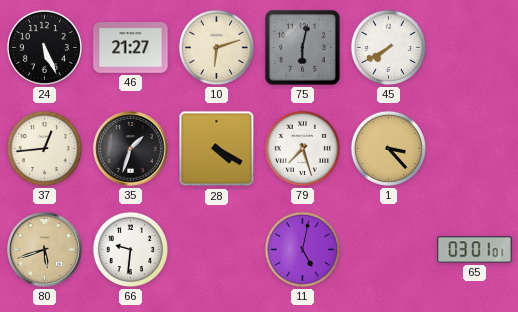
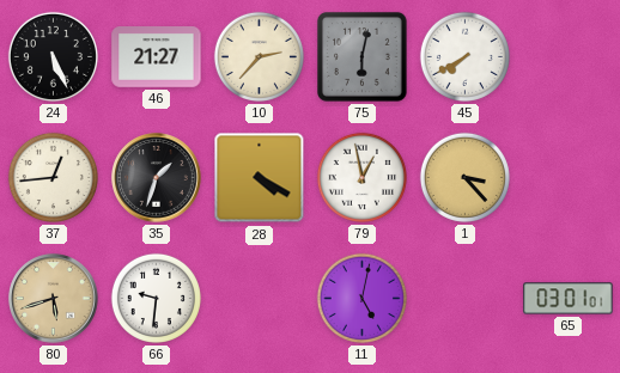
10: 6:12 -> 2:37
79: 7:27 -> 12:58
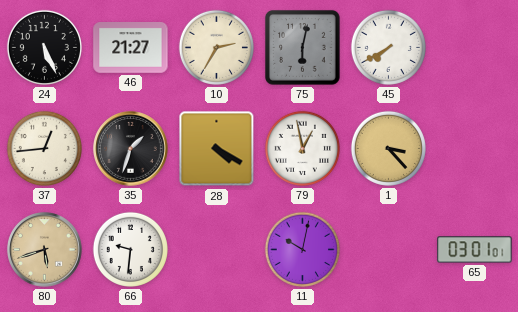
10: 2:37 -> 2:35
11: 5:02 -> 10:02
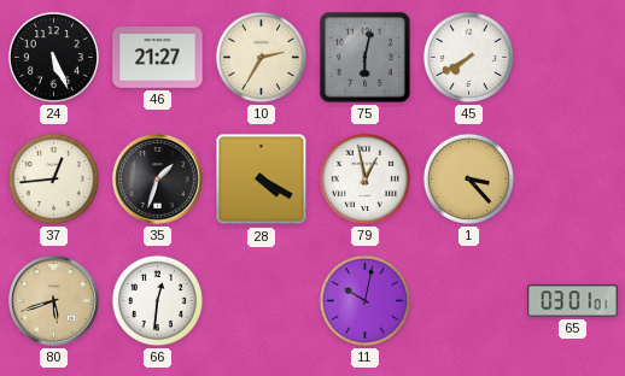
66: 9:31 -> 12:31
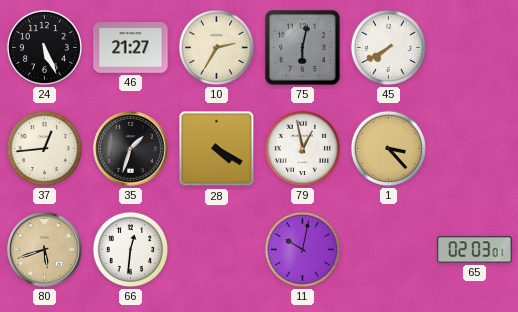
65: 03:01 -> 02:03
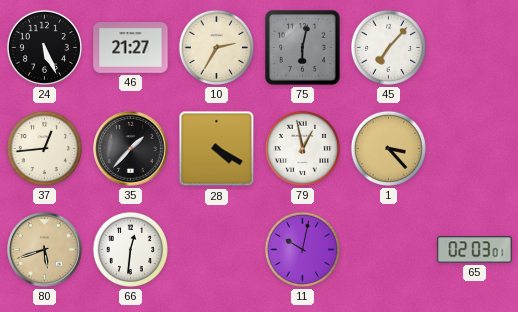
45: 7:40 -> 7:07
35: 1:33 -> 1:37
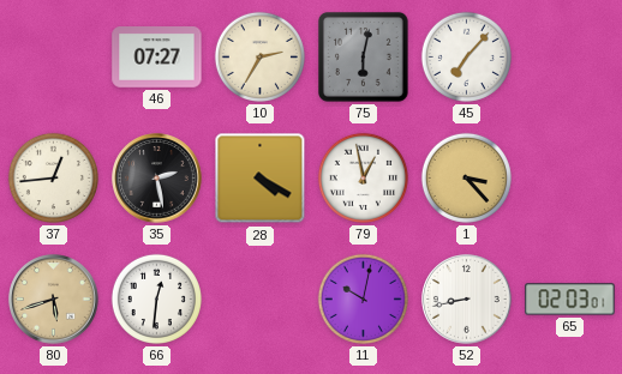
24: 5:26 -> none
46: 21:27 -> 07:27
35: 1:37 -> 2:28
52: none -> 8:43
